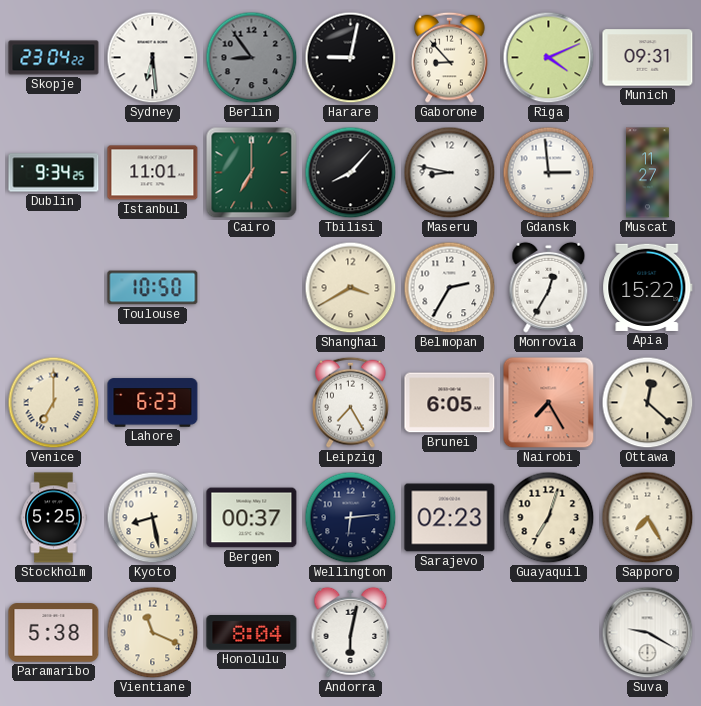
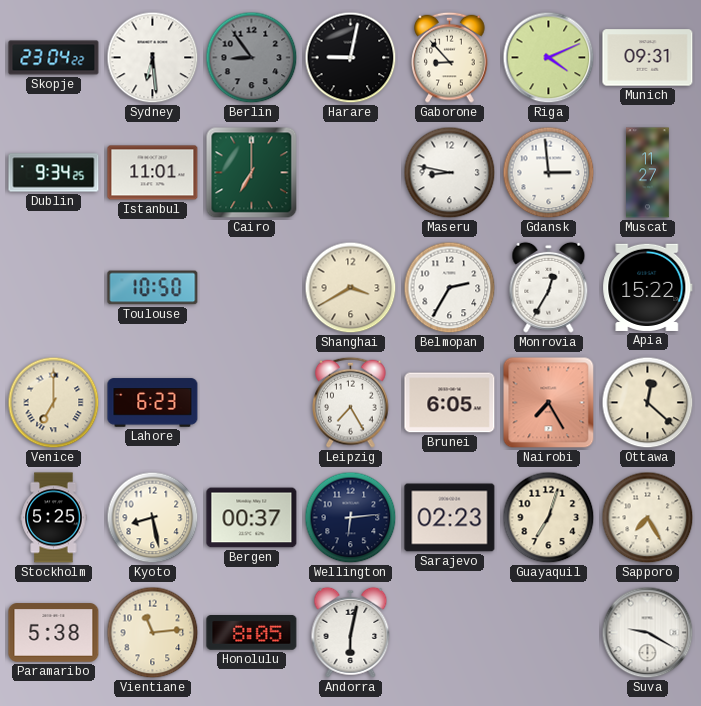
Tbilisi: 8:07 -> none
Vientiane: 11:19 -> 11:14
Honolulu: 8:04 -> 8:05
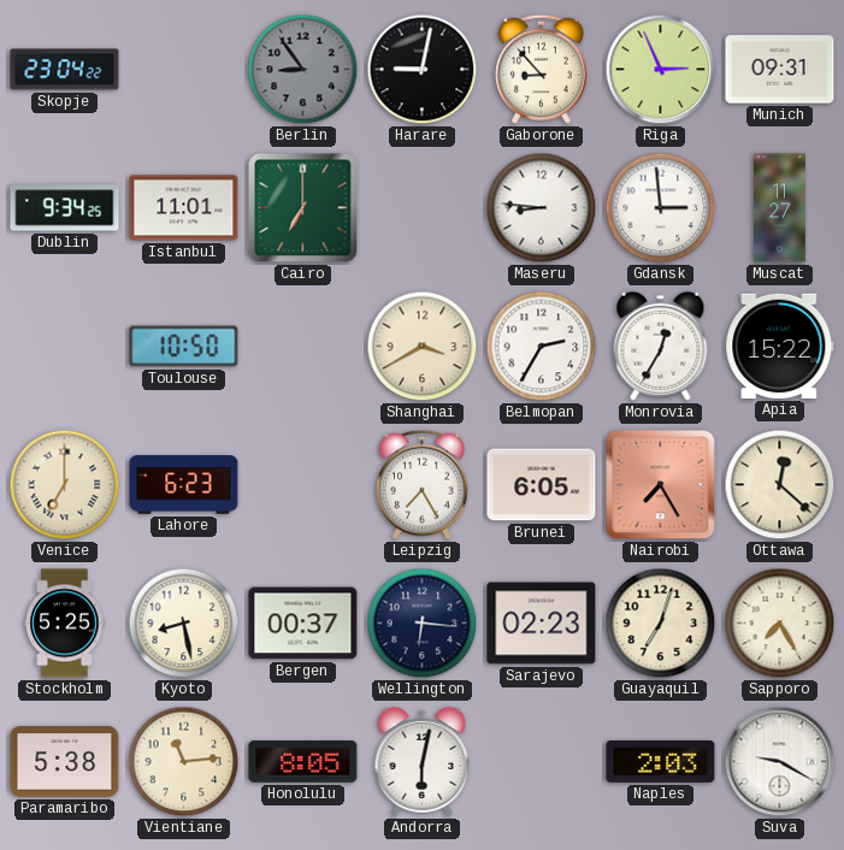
Sydney: 6:29 -> none
Riga: 4:11 -> 2:56
Maseru: 8:47 -> 8:46
Wellington: 6:14 -> 6:16
Naples: none -> 2:03
